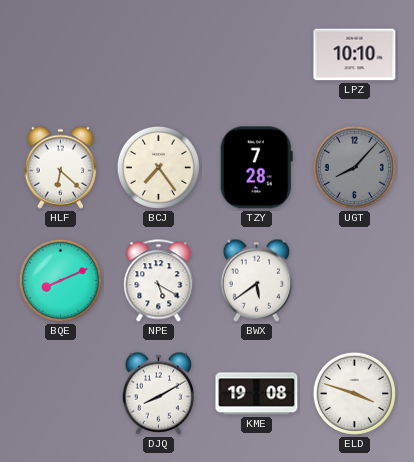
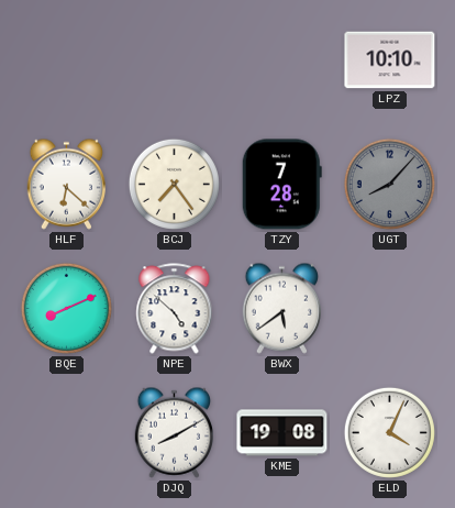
NPE: 5:20 -> 4:52
ELD: 3:48 -> 4:04
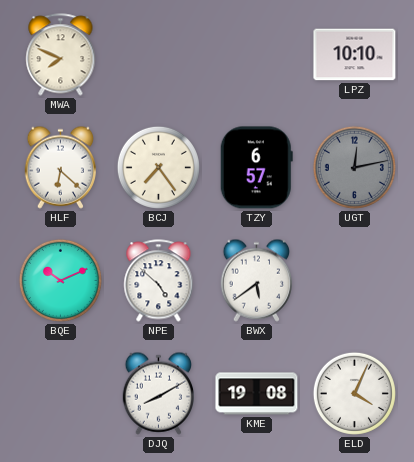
MWA: none -> 7:49
TZY: 7:28 -> 6:57
UGT: 8:07 -> 12:13
BQE: 8:11 -> 10:11
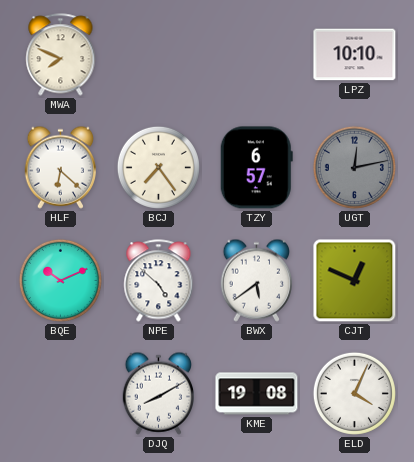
CJT: none -> 12:49
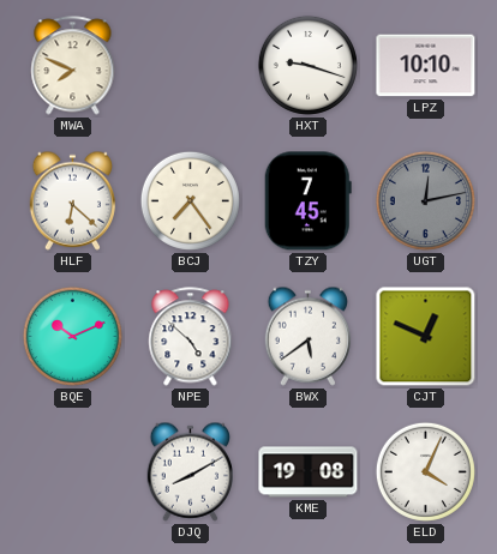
HXT: none -> 9:18
TZY: 6:57 -> 7:45
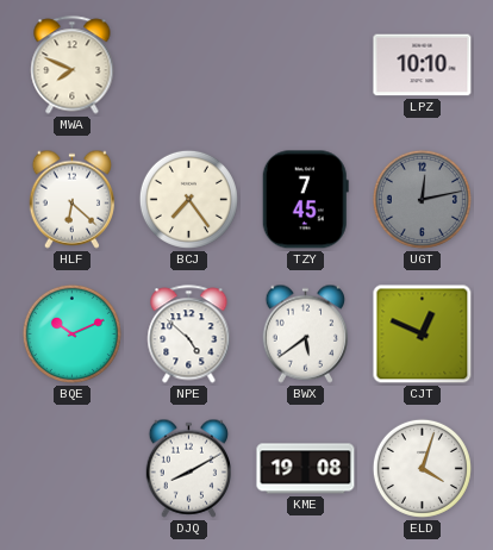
HXT: 9:18 -> none
ELD: 4:04 -> 4:03
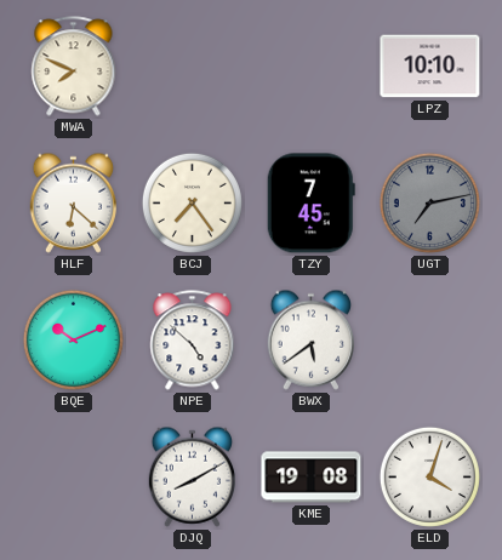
UGT: 12:13 -> 7:13
CJT: 12:49 -> none
